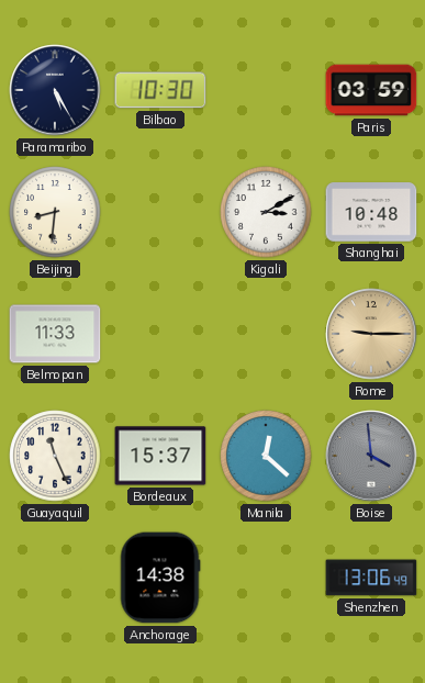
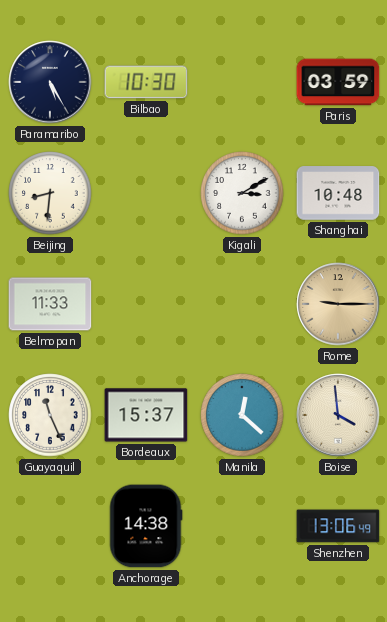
Boise dial: grey -> cream
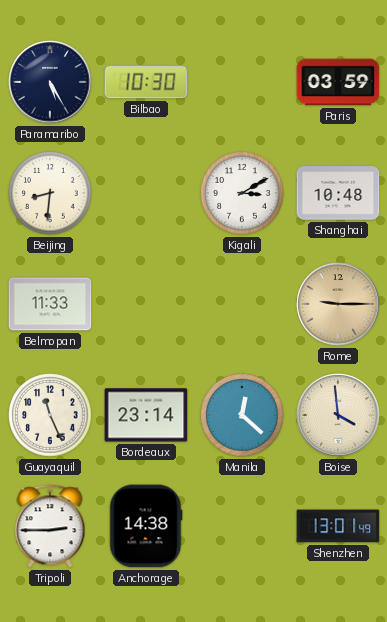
Bordeaux: 15:37 -> 23:14
Tripoli: none -> 2:45
Shenzhen: 13:06 -> 13:01
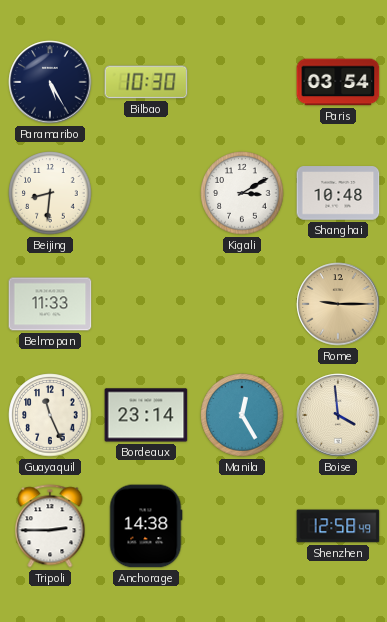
Paris: 03:59 -> 03:54
Manila: 12:22 -> 12:25
Shenzhen: 13:01 -> 12:58
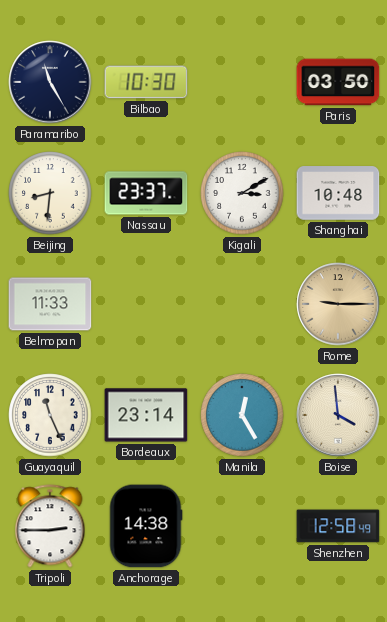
Paramaribo: 5:25 -> 11:25
Paris: 03:54 -> 03:50
Nassau: none -> 23:37
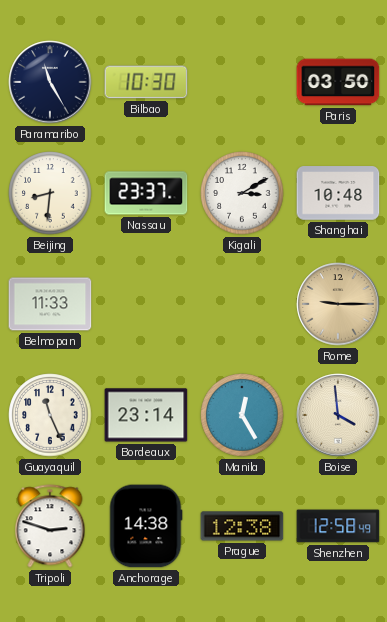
Tripoli: 2:45 -> 2:48
Prague: none -> 12:38
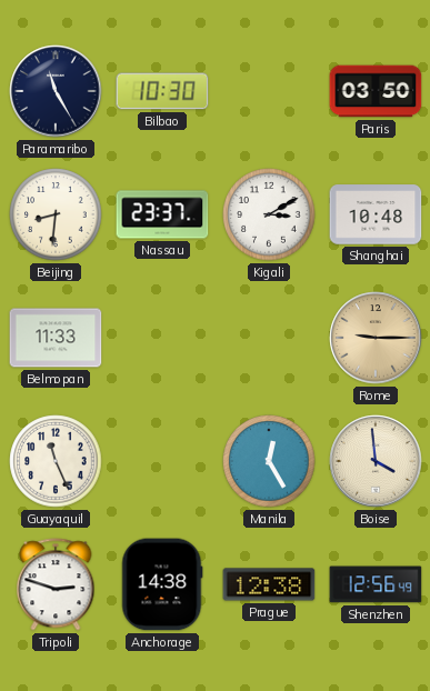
Bordeaux: 23:14 -> none
Shenzhen: 12:58 -> 12:56
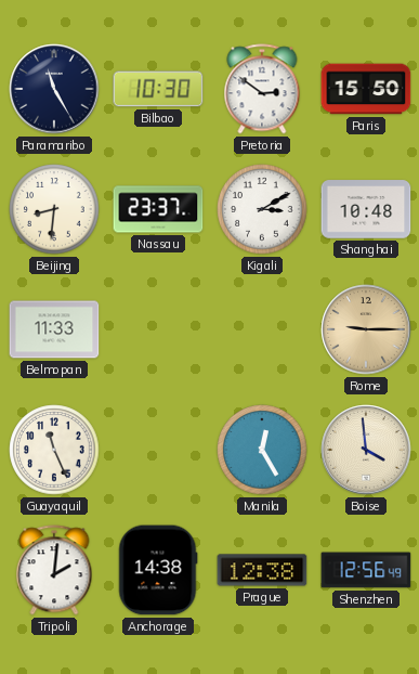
Pretoria: none -> 2:51
Paris: 03:50 -> 15:50
Tripoli: 2:48 -> 2:01
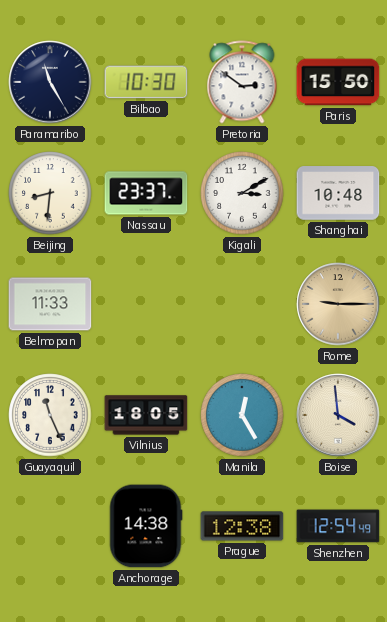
Vilnius: none -> 18:05
Tripoli: 2:01 -> none
Shenzhen: 12:56 -> 12:54
